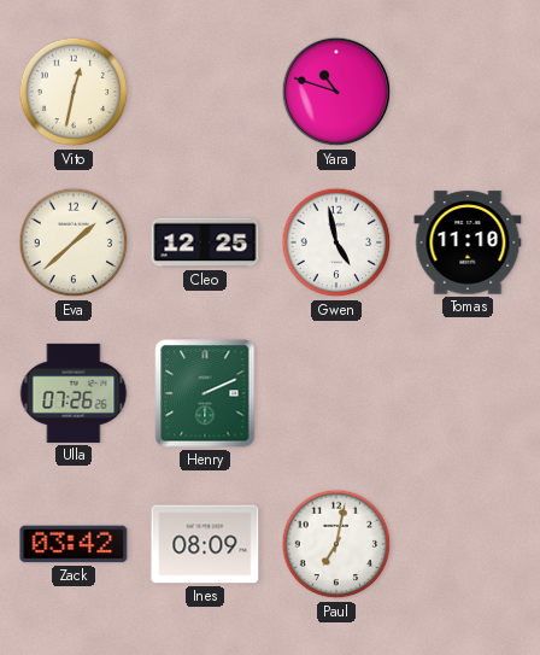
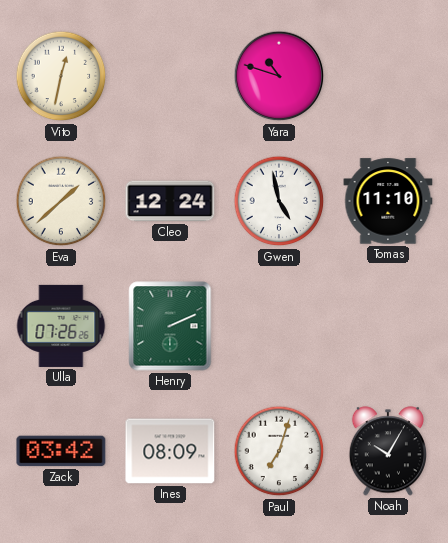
Cleo: 12:25 -> 12:24
Paul: 7:02 -> 7:03
Noah: none -> 10:05
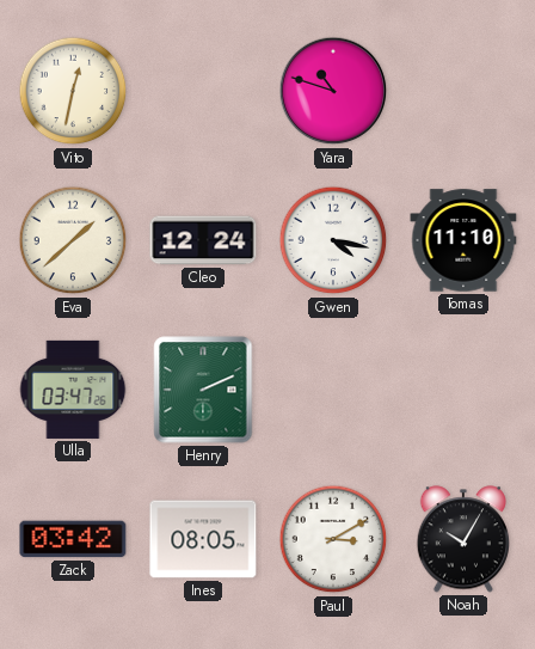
Gwen: 4:58 -> 4:17
Ulla: 07:26 -> 03:47
Ines: 08:09 -> 08:05
Paul: 7:03 -> 3:10
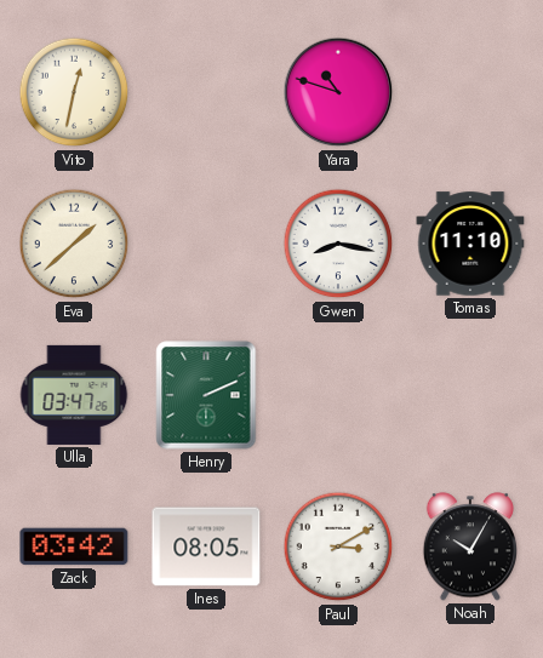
Cleo: 12:24 -> none
Gwen: 4:17 -> 8:17
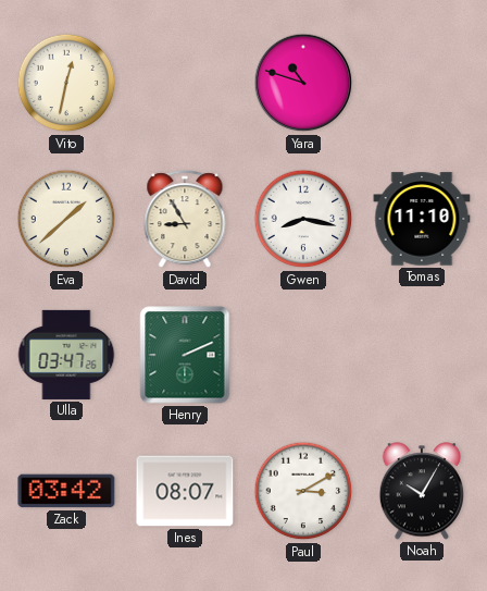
David: none -> 8:55
Ines: 08:05 -> 08:07
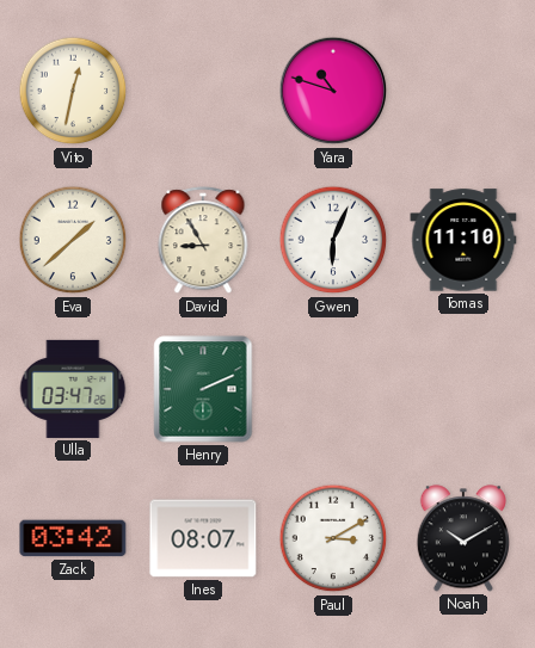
Gwen: 8:17 -> 6:04
Noah: 10:05 -> 10:10
